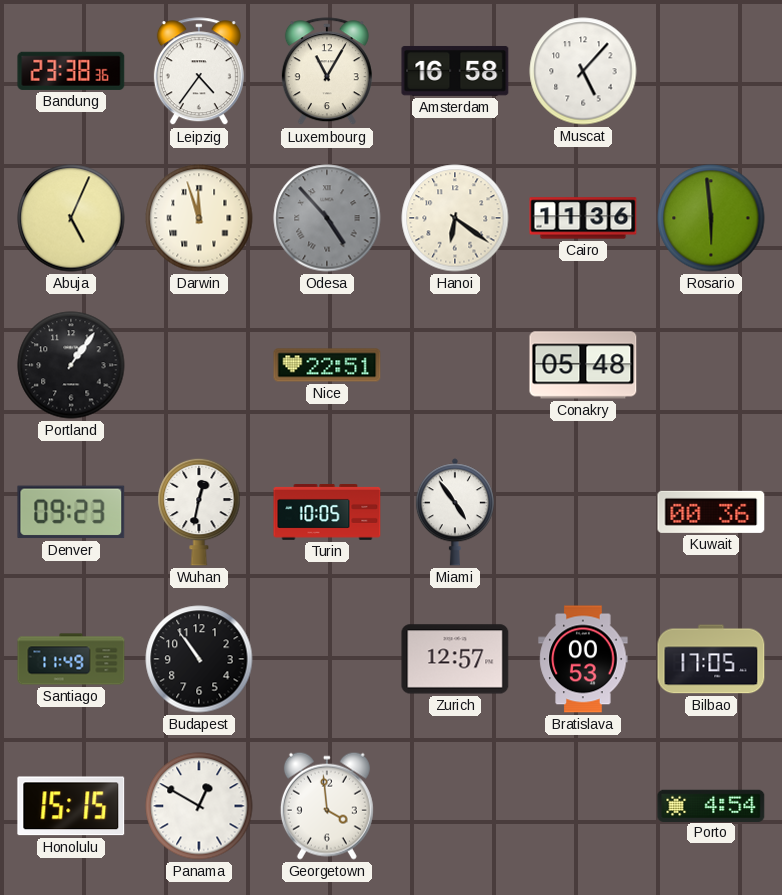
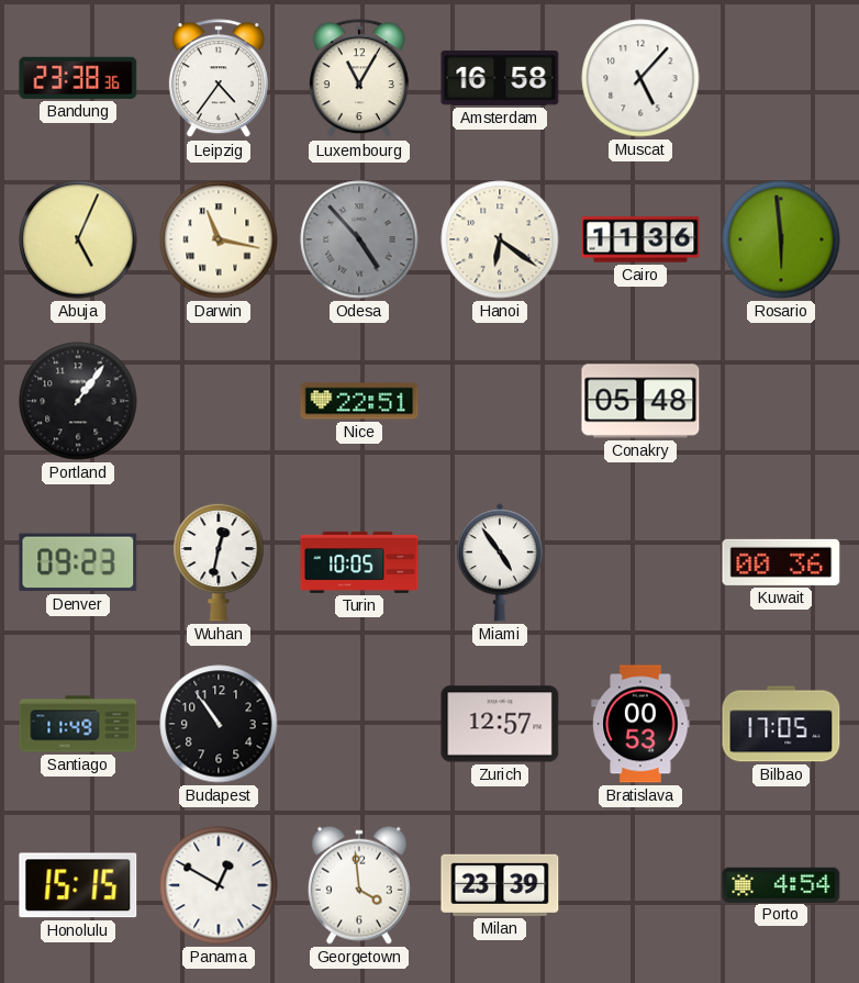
Darwin: 11:57 -> 11:17
Milan: none -> 23:39
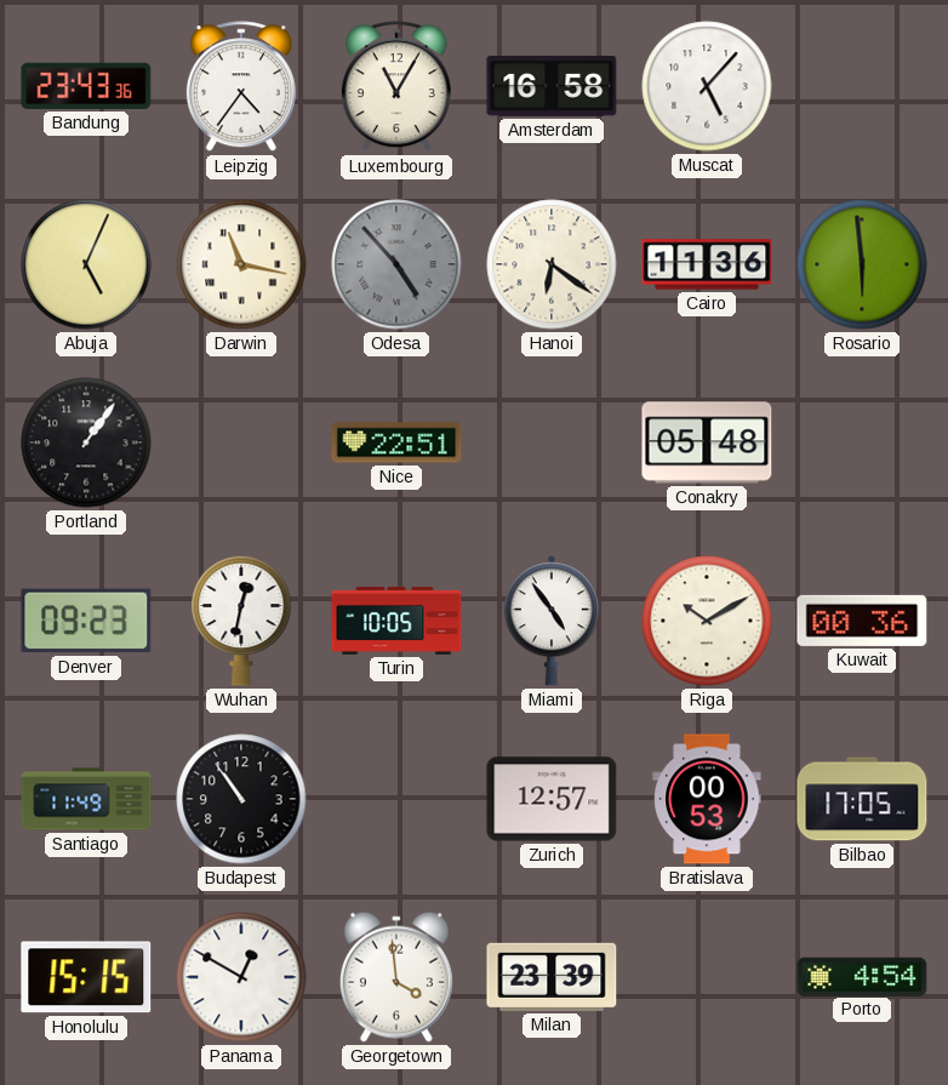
Bandung: 23:38 -> 23:43
Riga: none -> 10:10
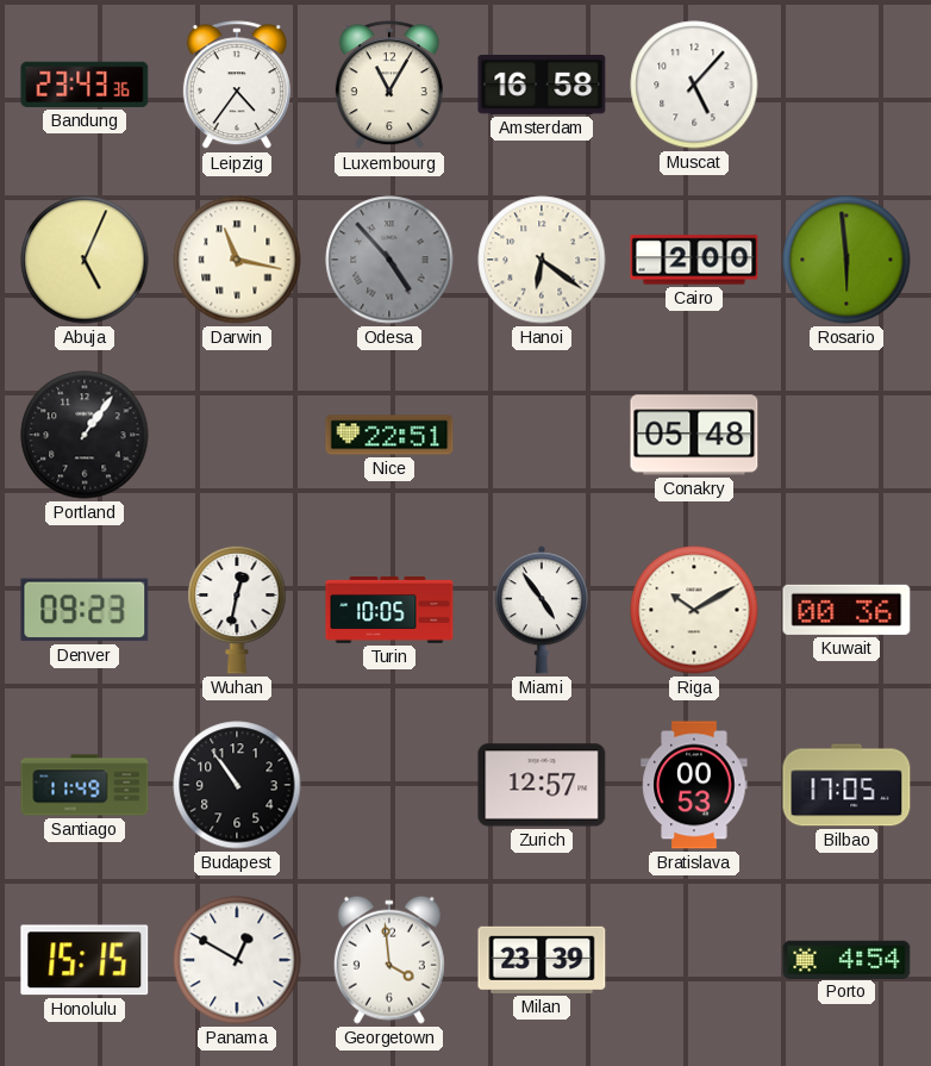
Cairo: 11:36 -> 2:00
